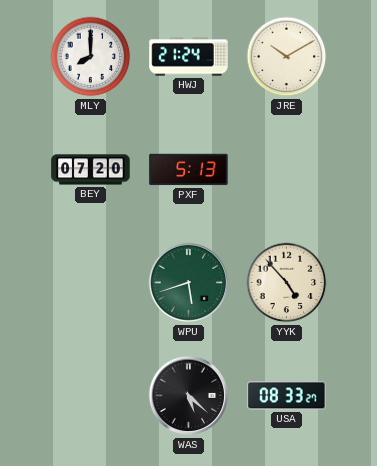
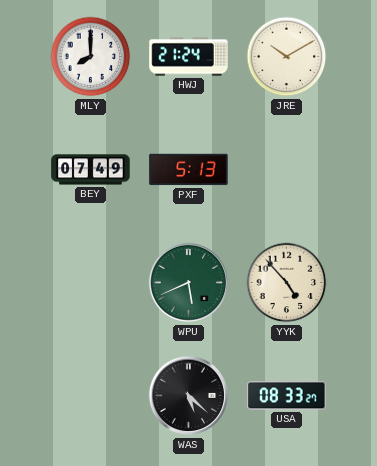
BEY: 07:20 -> 07:49
WPU: 5:42 -> 5:41
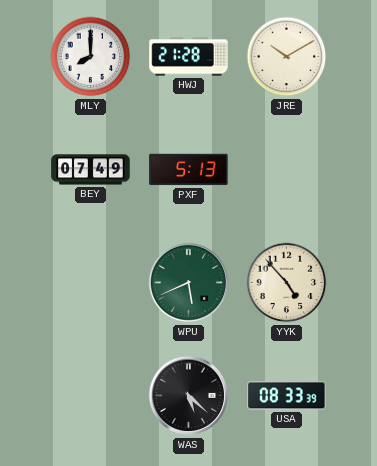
HWJ: 21:24 -> 21:28
USA: 08:33:27 -> 08:33:39
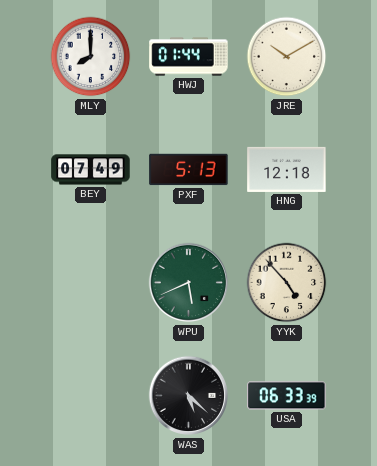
HWJ: 21:28 -> 01:44
HNG: none -> 12:18
USA: 08:33 -> 06:33
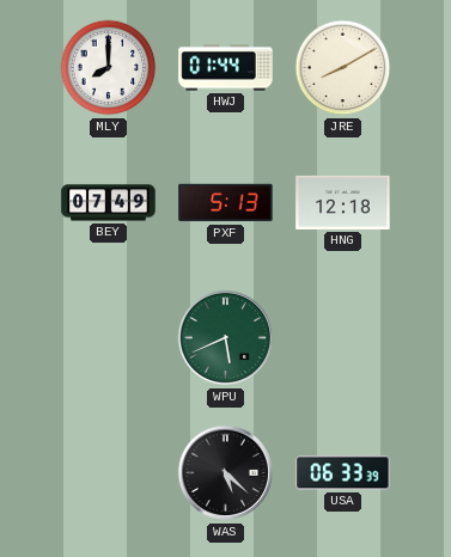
JRE: 10:10 -> 8:10
YYK: 4:53 -> none
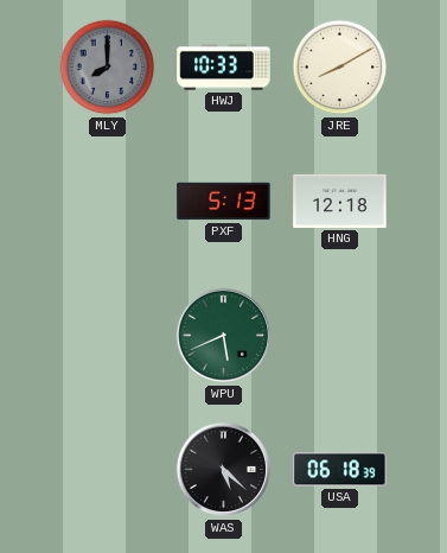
MLY dial: white -> grey
HWJ: 01:44 -> 10:33
BEY: 07:49 -> none
USA: 06:33 -> 06:18
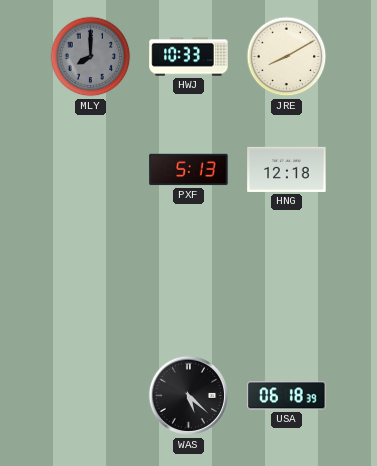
WPU: 5:41 -> none
